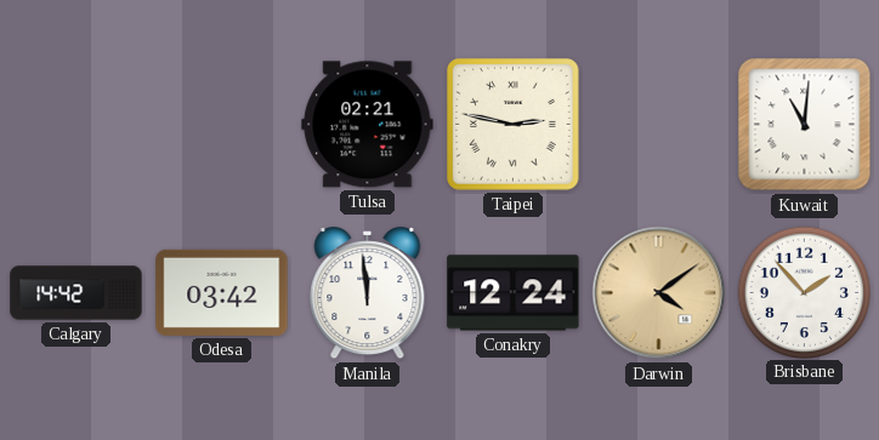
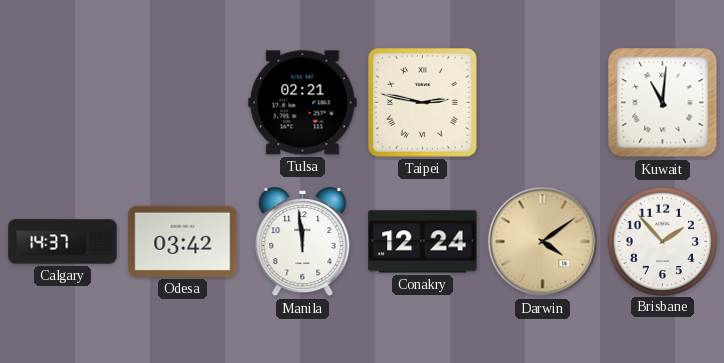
Calgary: 14:42 -> 14:37
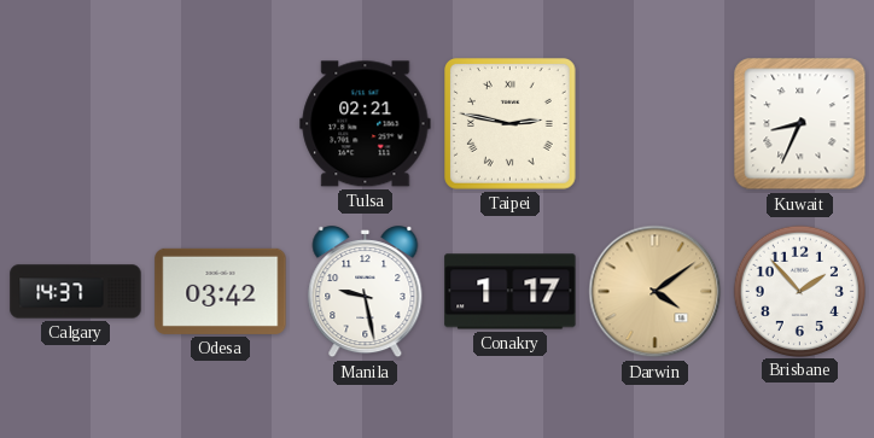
Kuwait: 11:01 -> 8:34
Manila: 11:59 -> 9:28
Conakry: 12:24 -> 1:17
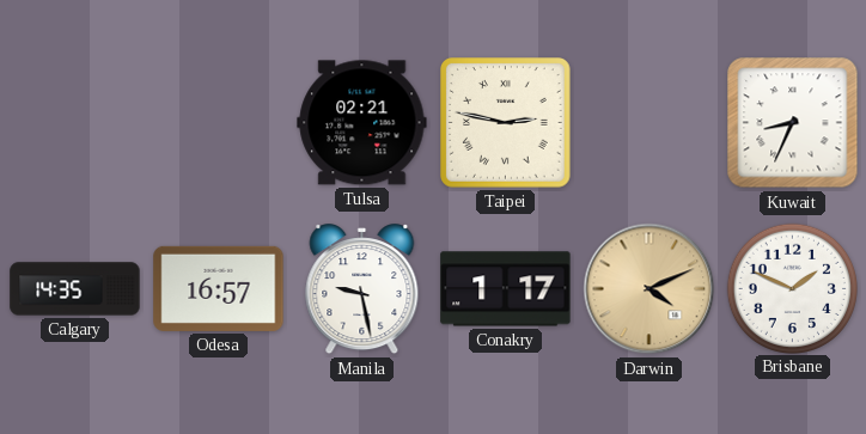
Calgary: 14:37 -> 14:35
Odesa: 03:42 -> 16:57
Darwin: 4:09 -> 4:11
Brisbane: 1:53 -> 1:49
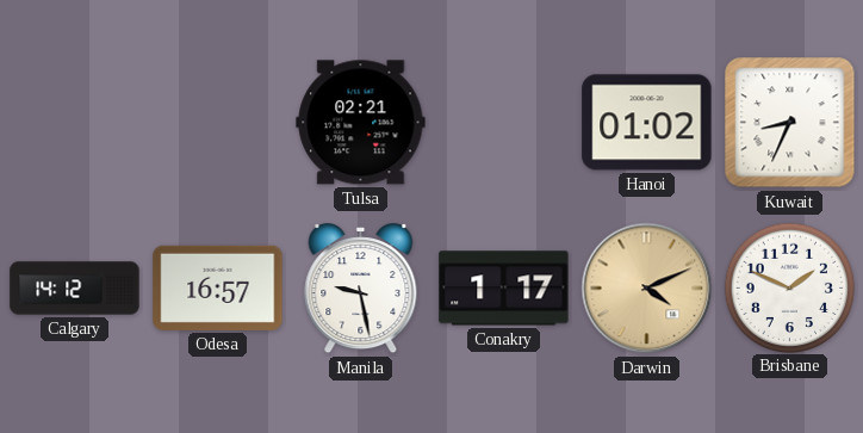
Taipei: 2:47 -> none
Hanoi: none -> 01:02
Calgary: 14:35 -> 14:12
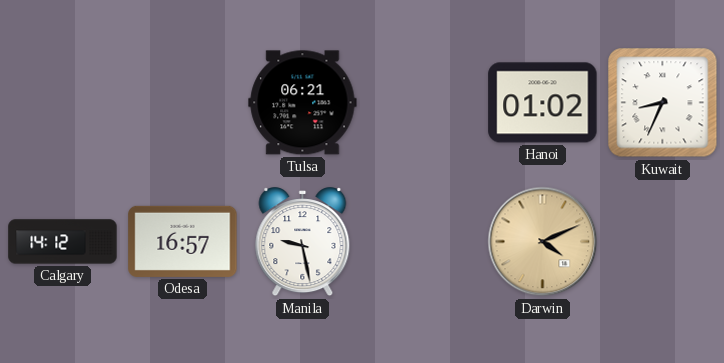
Tulsa: 02:21 -> 06:21
Conakry: 1:17 -> none
Brisbane: 1:49 -> none
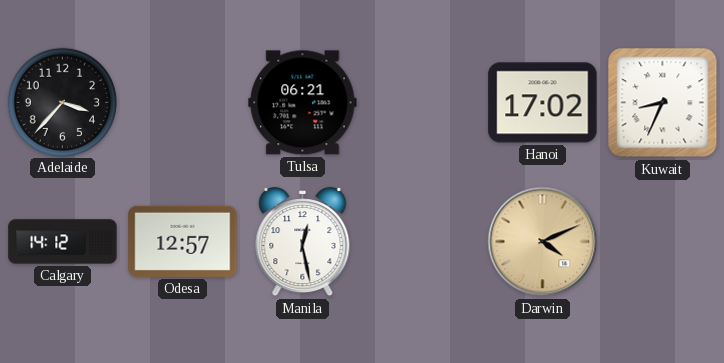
Adelaide: none -> 3:37
Hanoi: 01:02 -> 17:02
Odesa: 16:57 -> 12:57
Manila: 9:28 -> 12:28
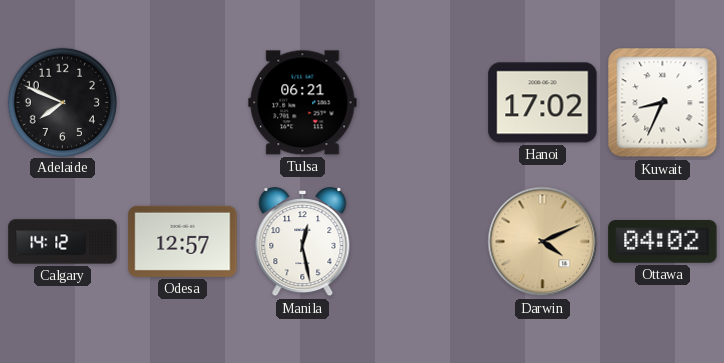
Adelaide: 3:37 -> 7:49
Ottawa: none -> 04:02
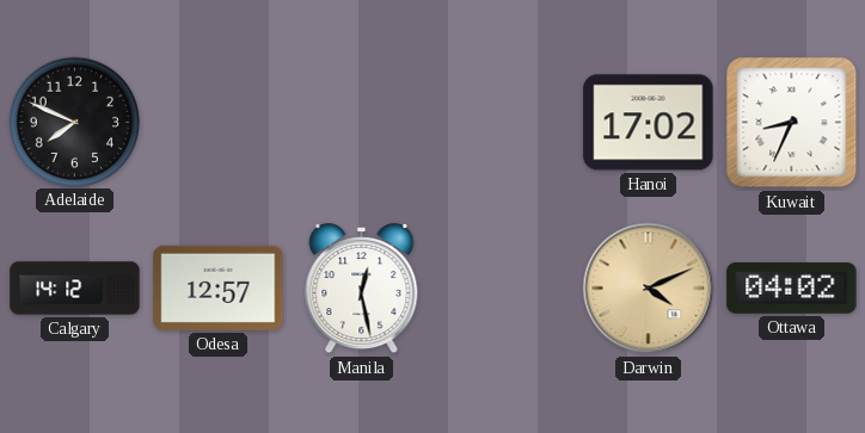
Tulsa: 06:21 -> none
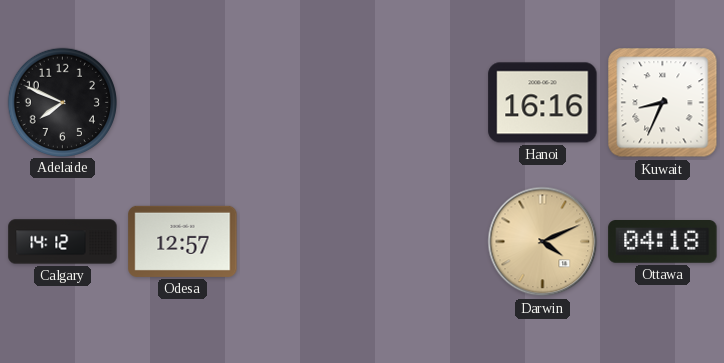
Hanoi: 17:02 -> 16:16
Manila: 12:28 -> none
Ottawa: 04:02 -> 04:18
